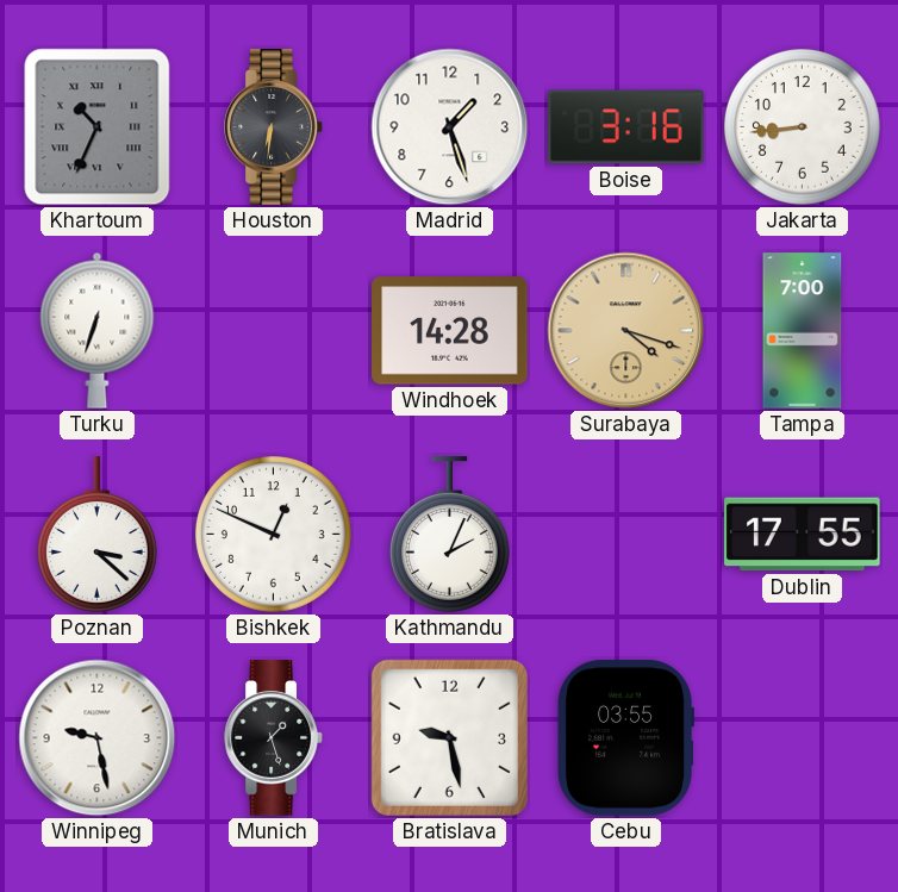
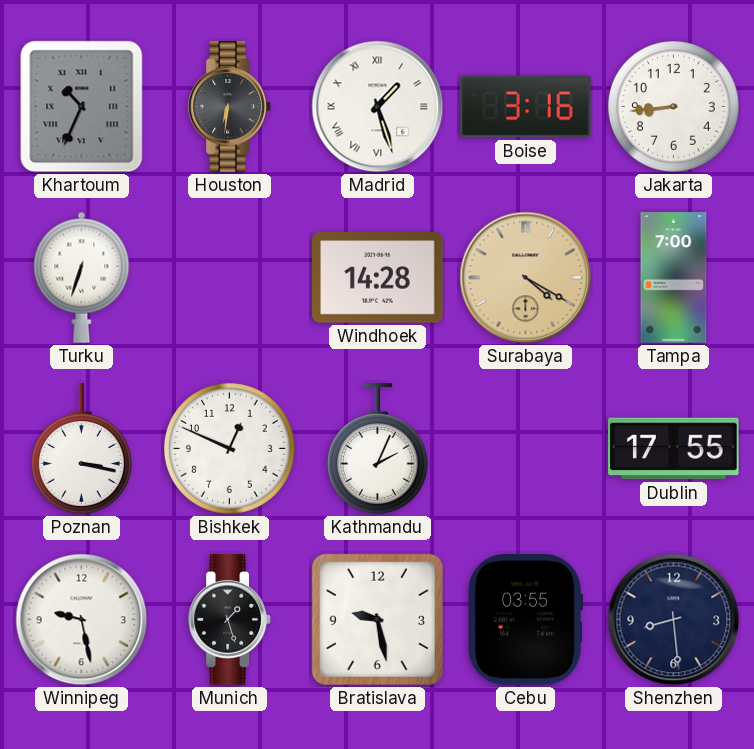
Madrid numerals: Arabic -> Roman
Surabaya: 4:18 -> 4:20
Poznan: 3:22 -> 3:17
Shenzhen: none -> 8:29
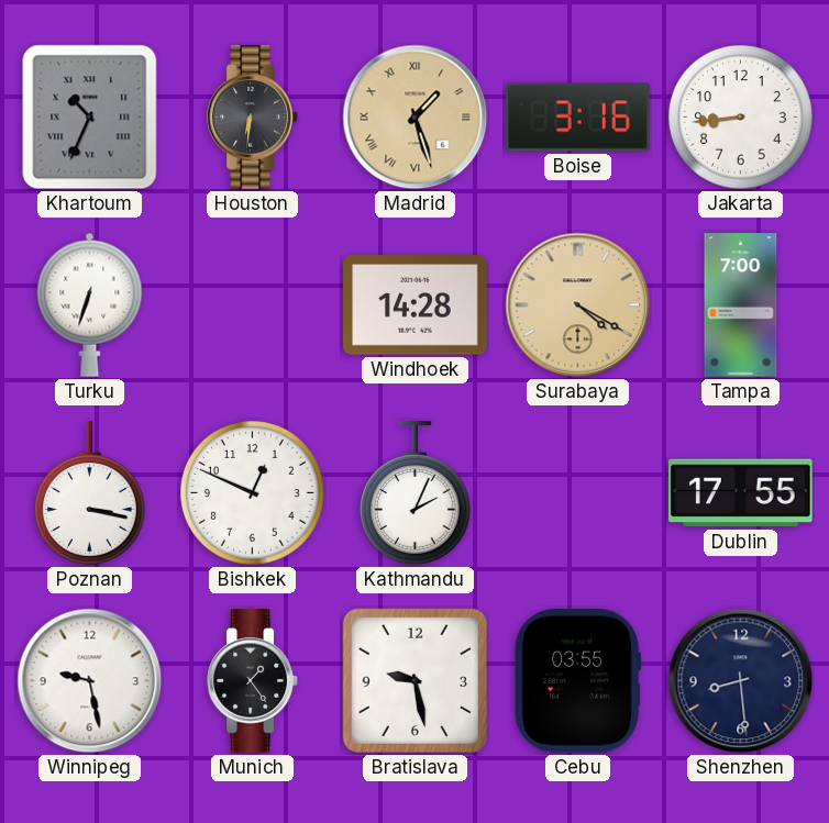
Madrid dial: white -> champagne
Munich: 1:27 -> 1:24
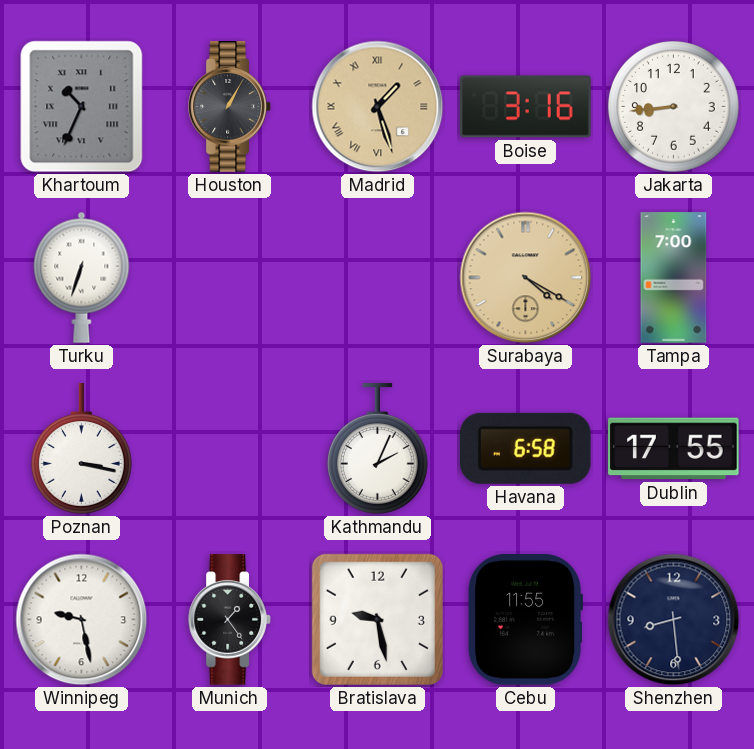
Houston: 6:31 -> 1:05
Windhoek: 14:28 -> none
Bishkek: 12:49 -> none
Havana: none -> 6:58
Cebu: 03:55 -> 11:55
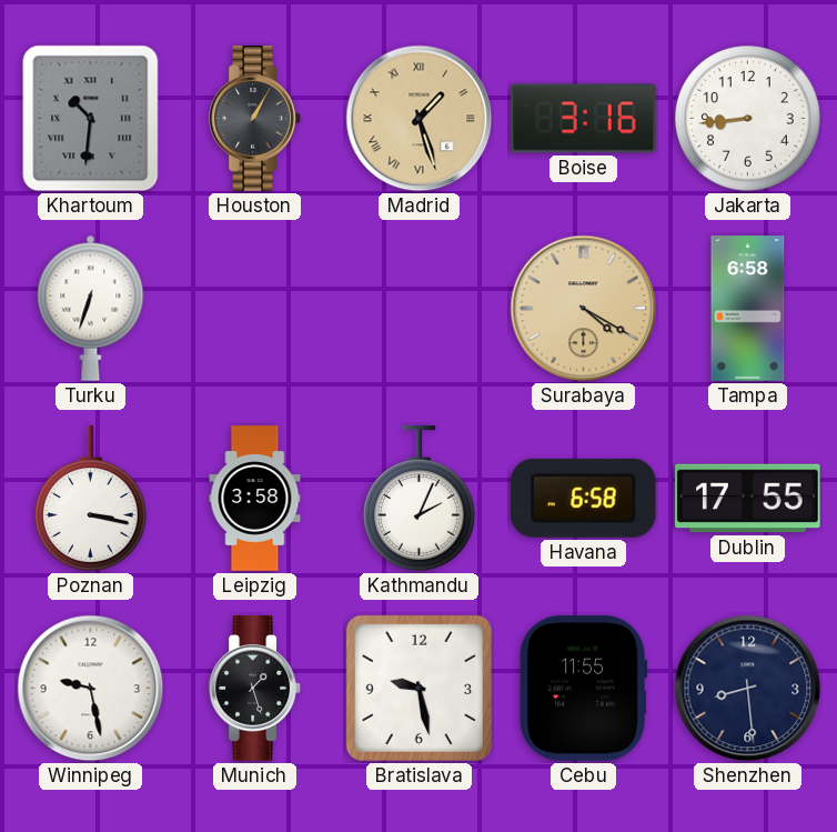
Khartoum: 10:34 -> 10:31
Tampa: 7:00 -> 6:58
Leipzig: none -> 3:58
Munich: 1:24 -> 1:27
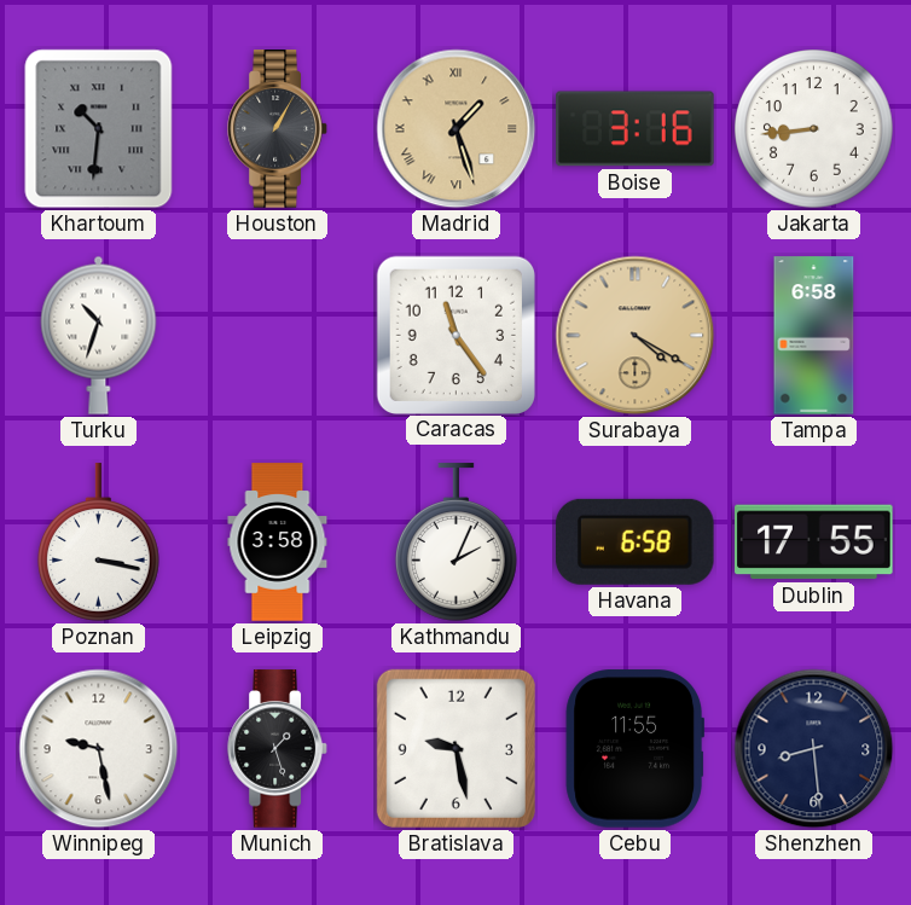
Turku: 6:33 -> 10:33
Caracas: none -> 11:24
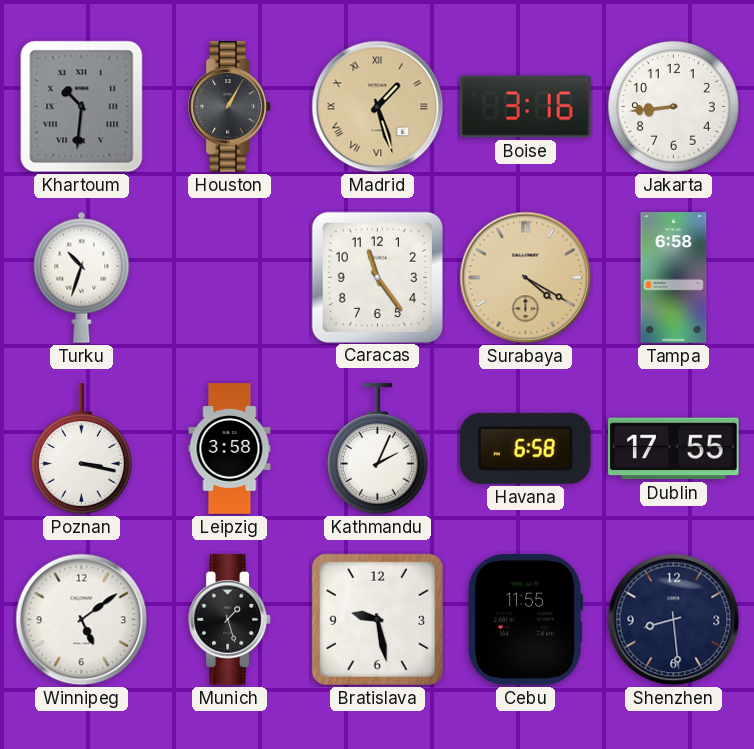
Winnipeg: 9:28 -> 5:09
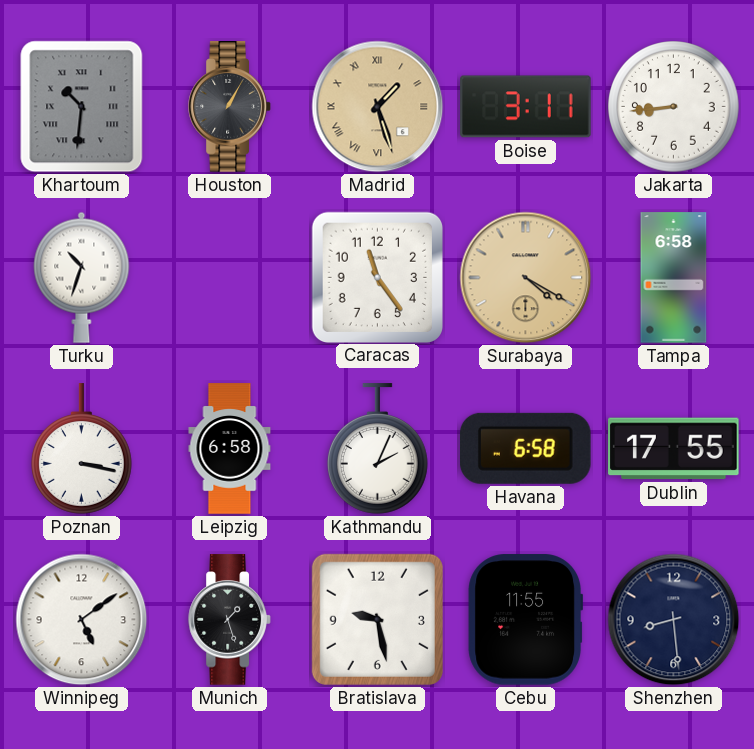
Boise: 3:16 -> 3:11
Leipzig: 3:58 -> 6:58
